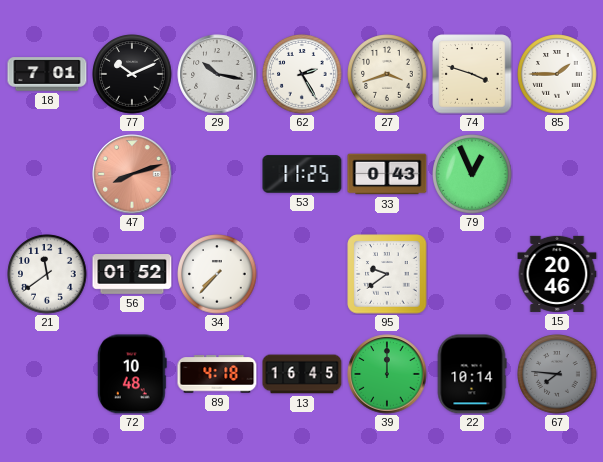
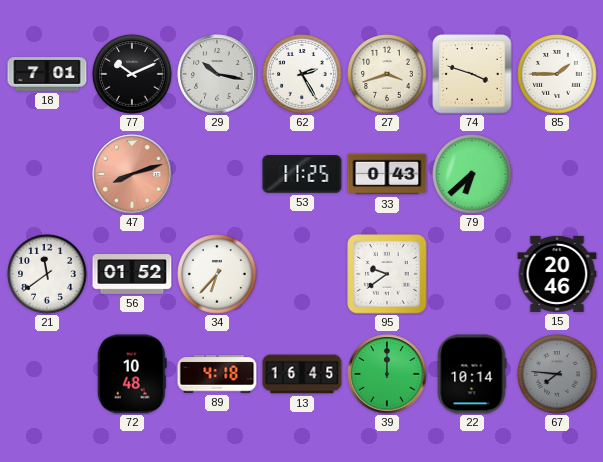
79: 12:56 -> 6:38
34: 7:37 -> 6:37
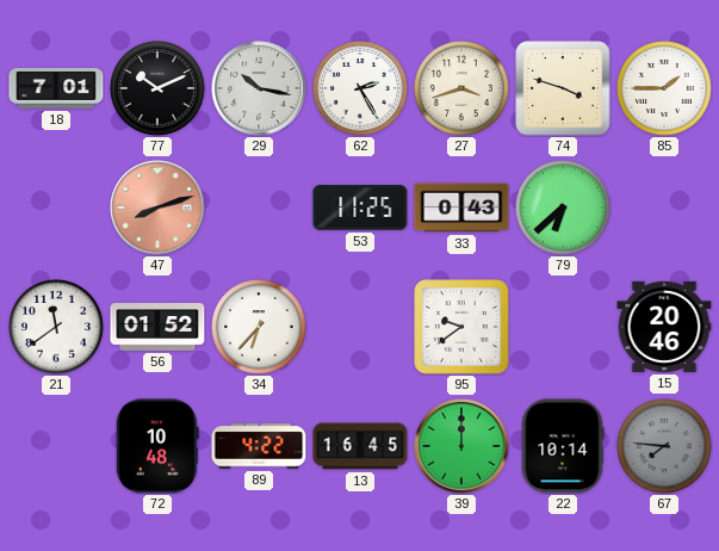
89: 4:18 -> 4:22
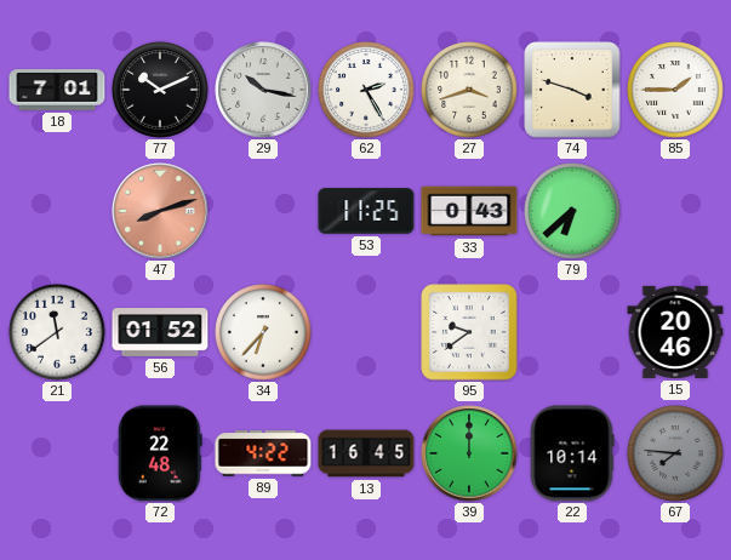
72: 10:48 -> 22:48
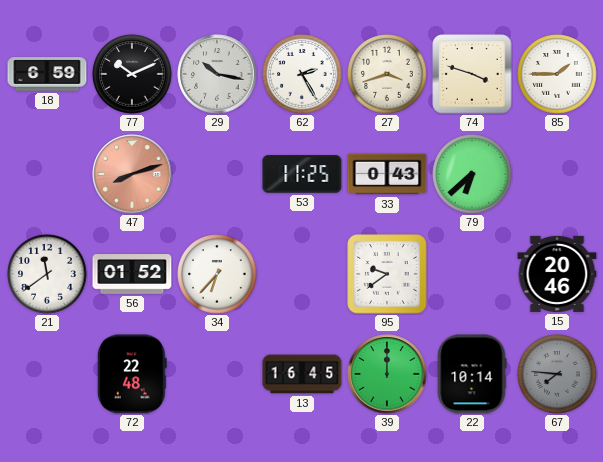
18: 7:01 -> 6:59
89: 4:22 -> none
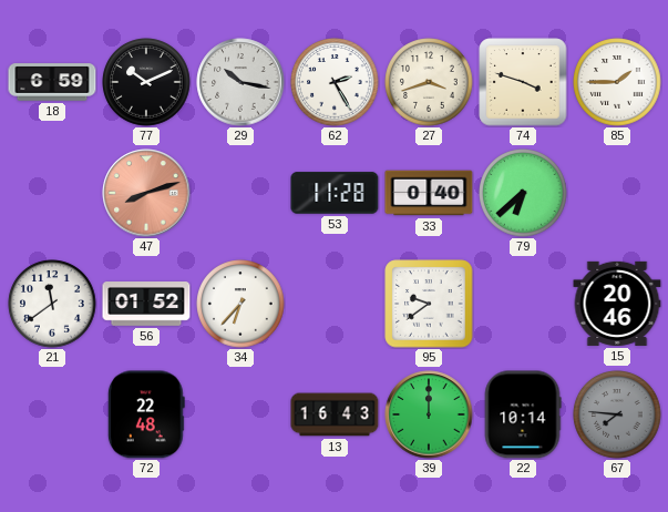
53: 11:25 -> 11:28
33: 0:43 -> 0:40
13: 16:45 -> 16:43
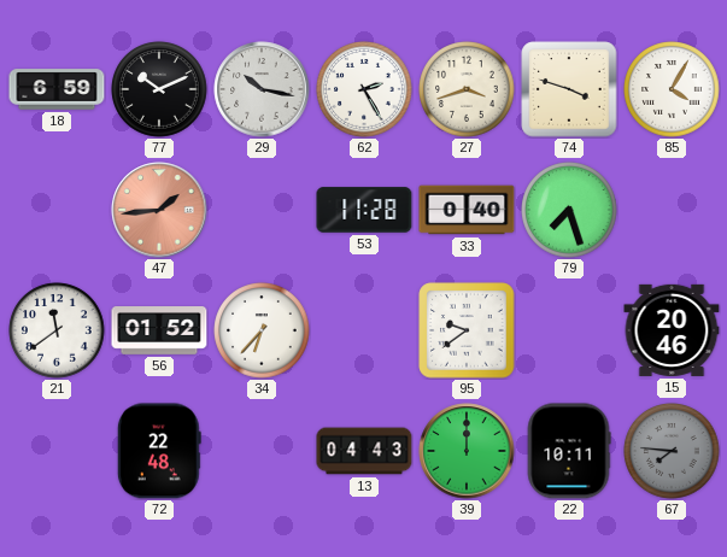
85: 1:45 -> 4:05
47: 8:12 -> 1:44
79: 6:38 -> 7:27
13: 16:43 -> 04:43
22: 10:14 -> 10:11
